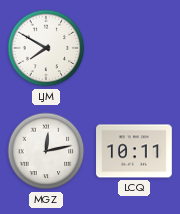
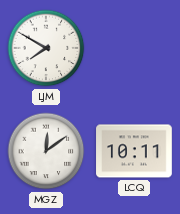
MGZ: 12:13 -> 12:09
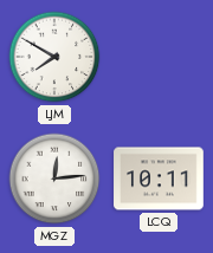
MGZ: 12:09 -> 12:14
